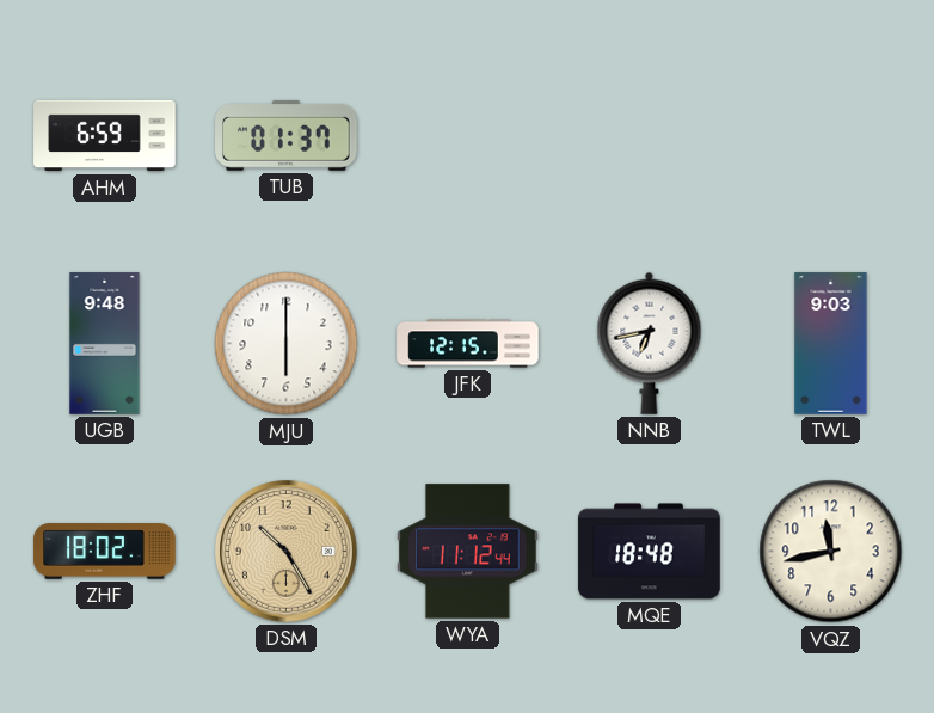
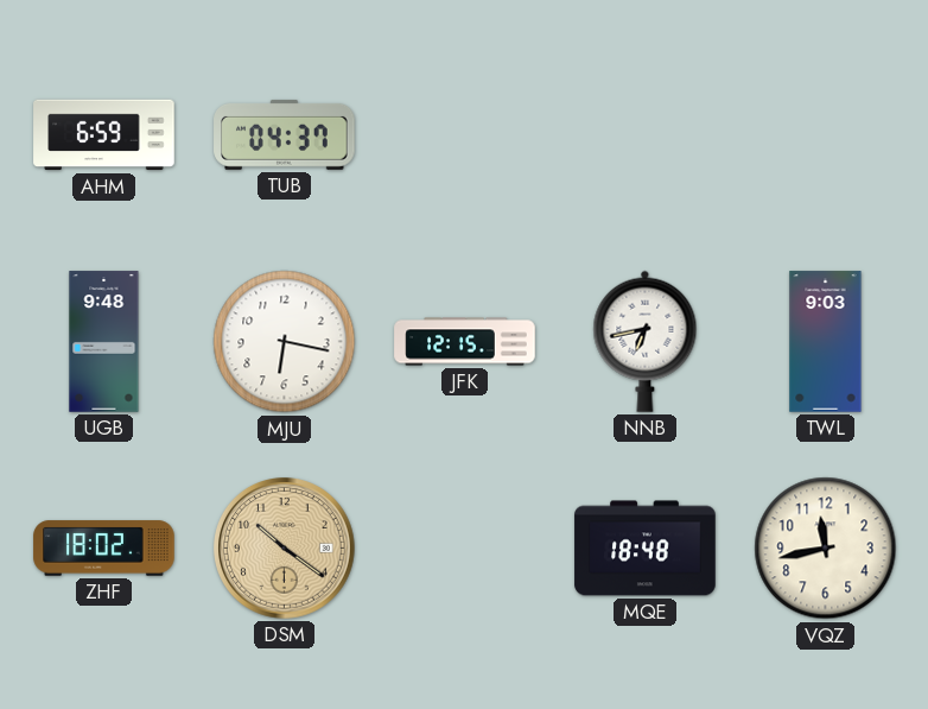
TUB: 01:37 -> 04:37
MJU: 6:00 -> 6:17
DSM: 10:25 -> 10:21
WYA: 11:12 -> none
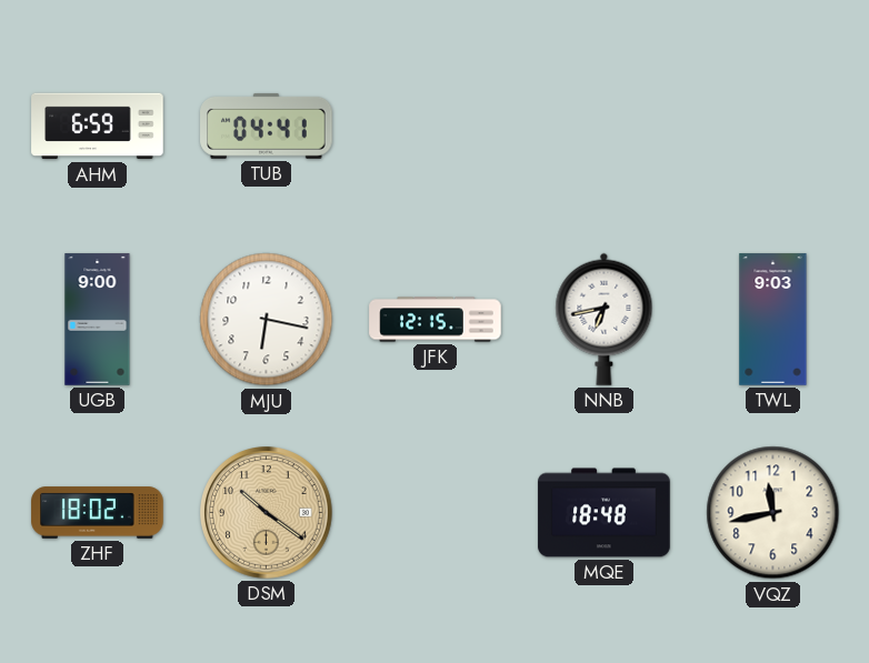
TUB: 04:37 -> 04:41
UGB: 9:48 -> 9:00
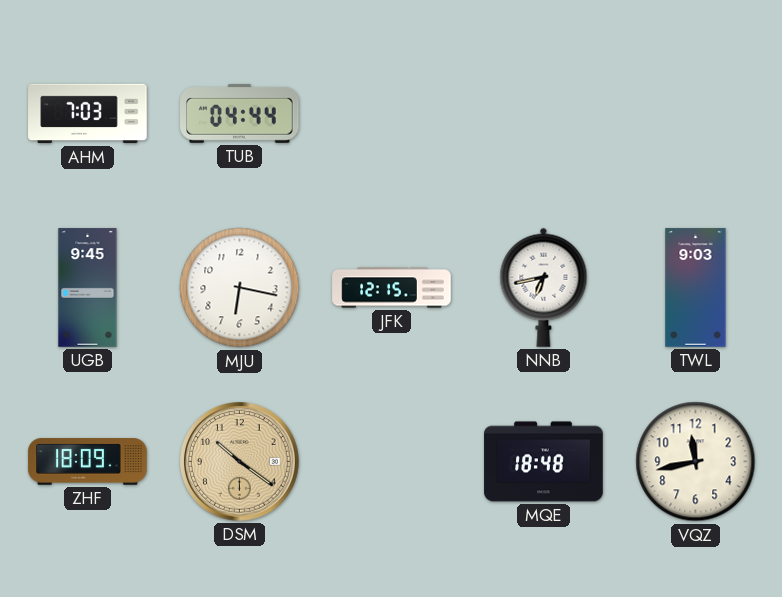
AHM: 6:59 -> 7:03
TUB: 04:41 -> 04:44
UGB: 9:00 -> 9:45
ZHF: 18:02 -> 18:09
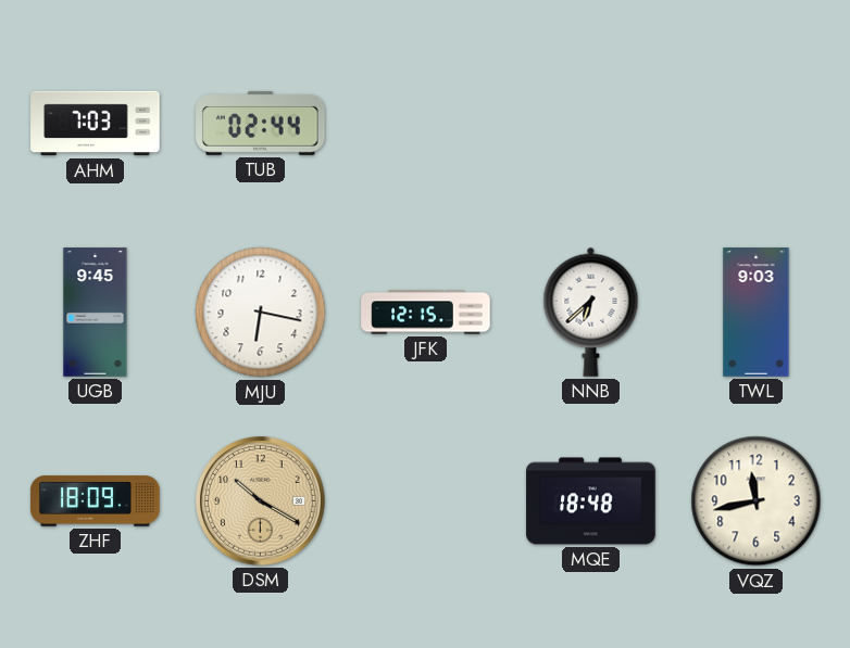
TUB: 04:44 -> 02:44
NNB: 6:43 -> 6:38
DSM: 10:21 -> 10:20
